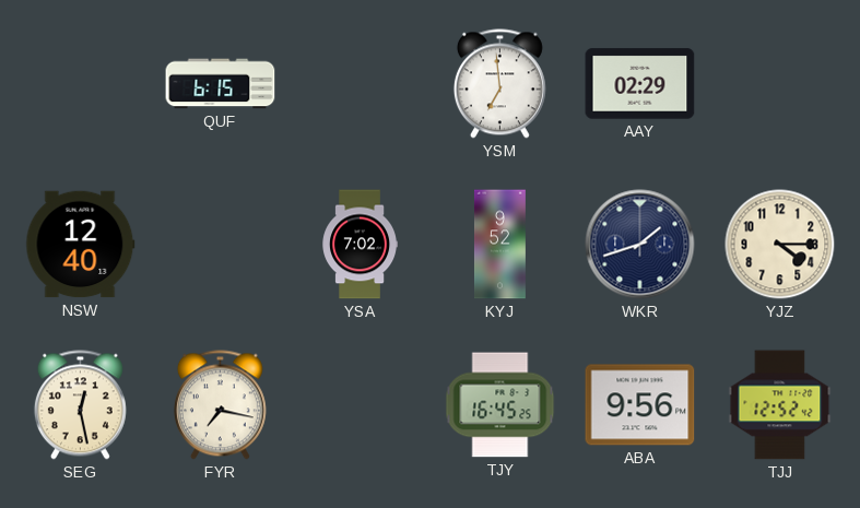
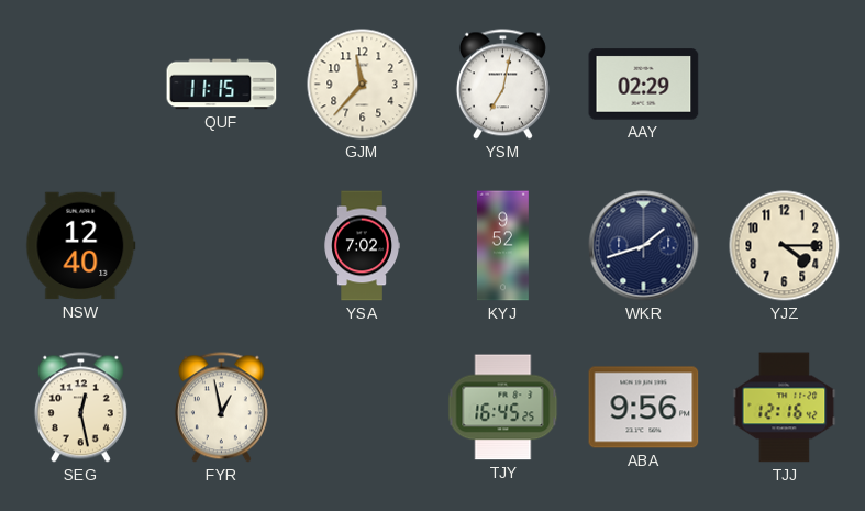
QUF: 6:15 -> 11:15
GJM: none -> 11:37
YSM: 6:59 -> 7:02
FYR: 7:17 -> 12:58
TJJ: 12:52 -> 12:16
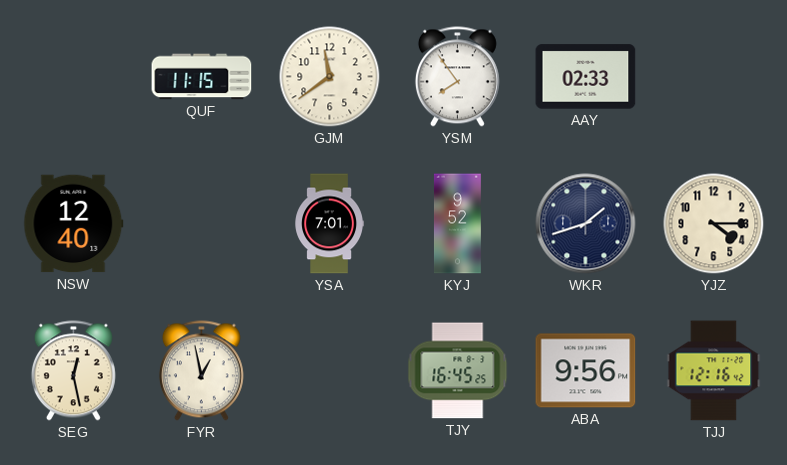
GJM: 11:37 -> 11:39
YSM: 7:02 -> 7:54
AAY: 02:29 -> 02:33
YSA: 7:02 -> 7:01
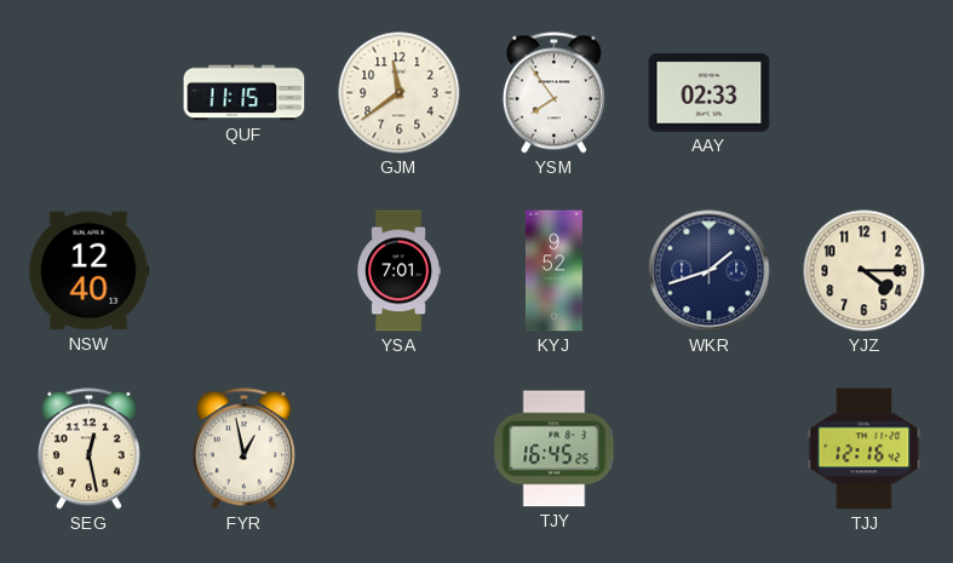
ABA: 9:56 -> none
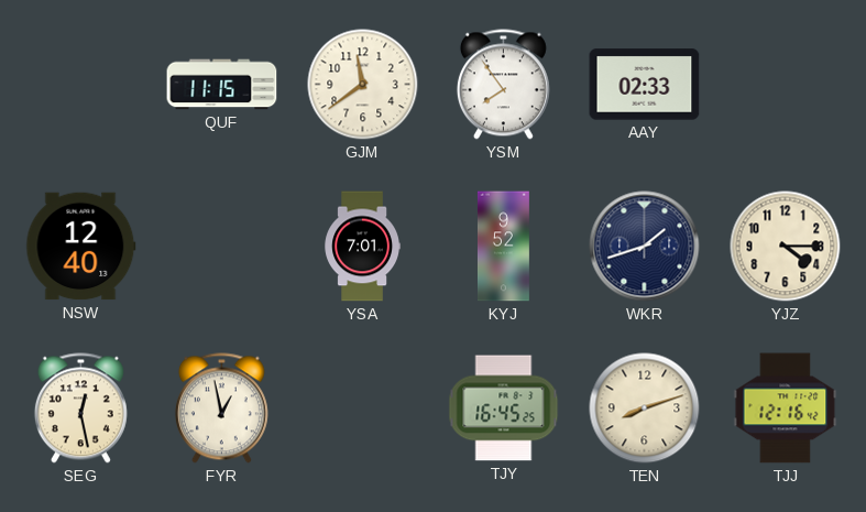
TEN: none -> 8:12
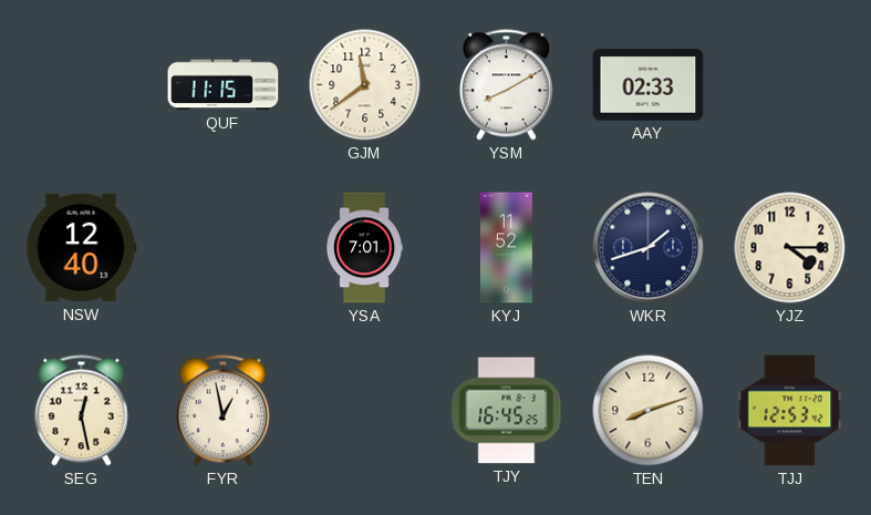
YSM: 7:54 -> 8:10
KYJ: 9:52 -> 11:52
TJJ: 12:16 -> 12:53
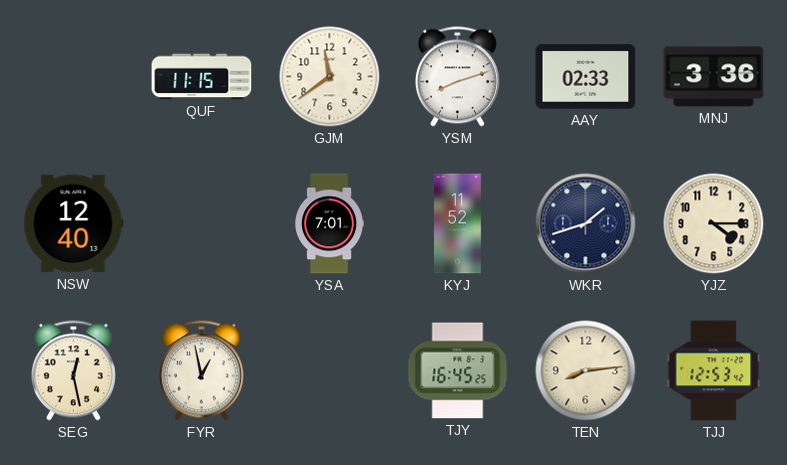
YSM: 8:10 -> 8:12
MNJ: none -> 3:36
TEN: 8:12 -> 8:14
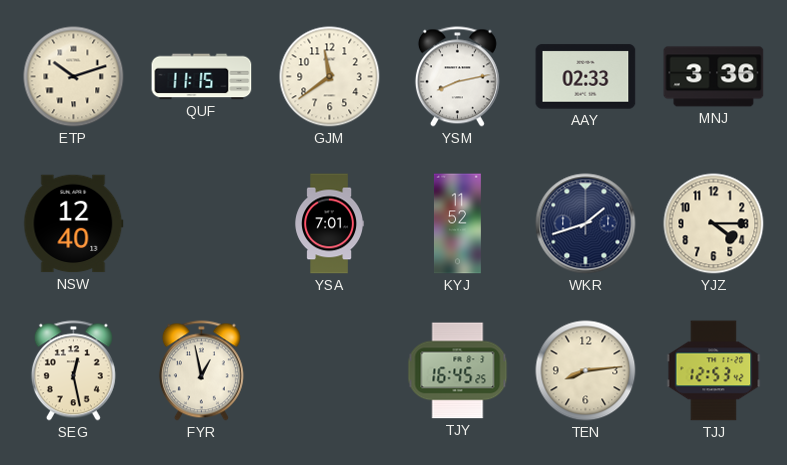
ETP: none -> 10:12
YSM: 8:12 -> 8:13
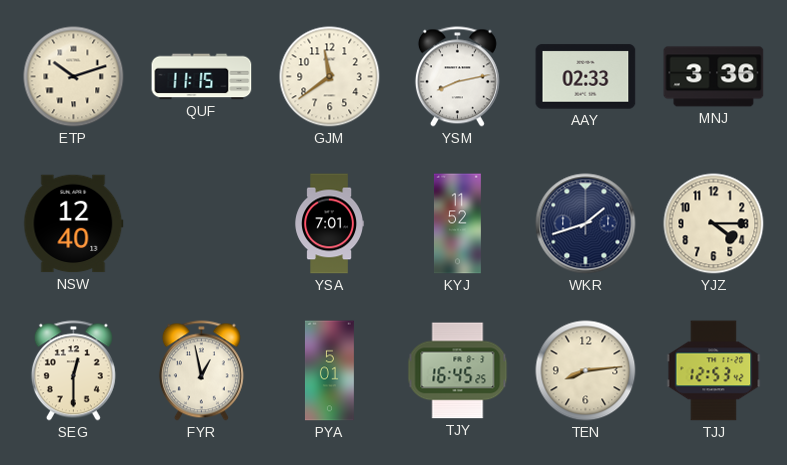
SEG: 12:28 -> 12:30
PYA: none -> 5:01
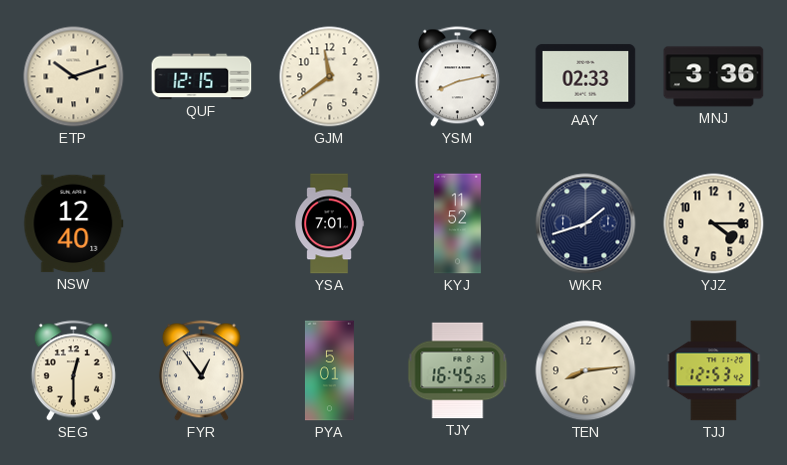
QUF: 11:15 -> 12:15
FYR: 12:58 -> 12:54
